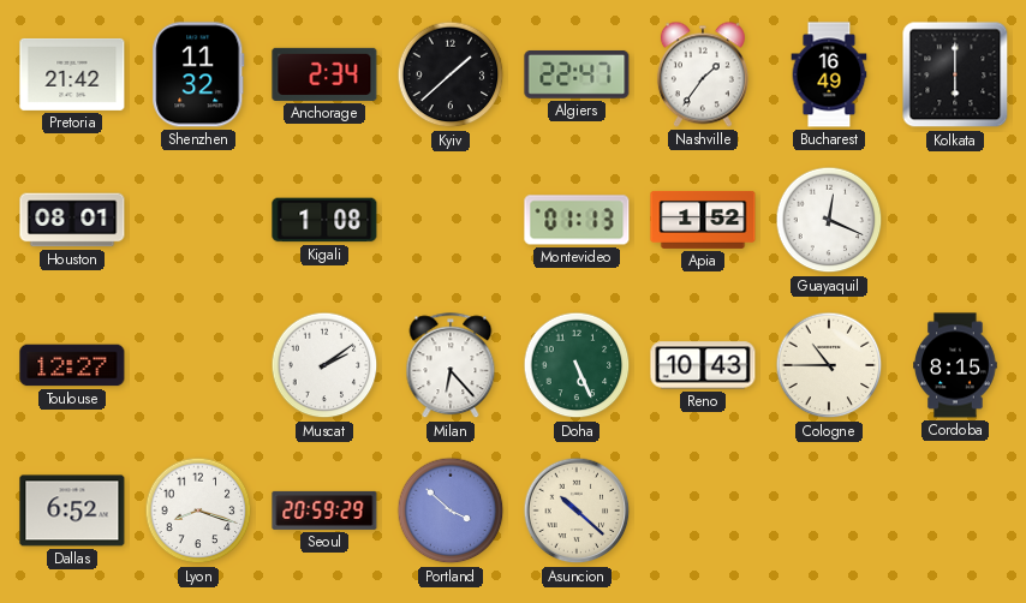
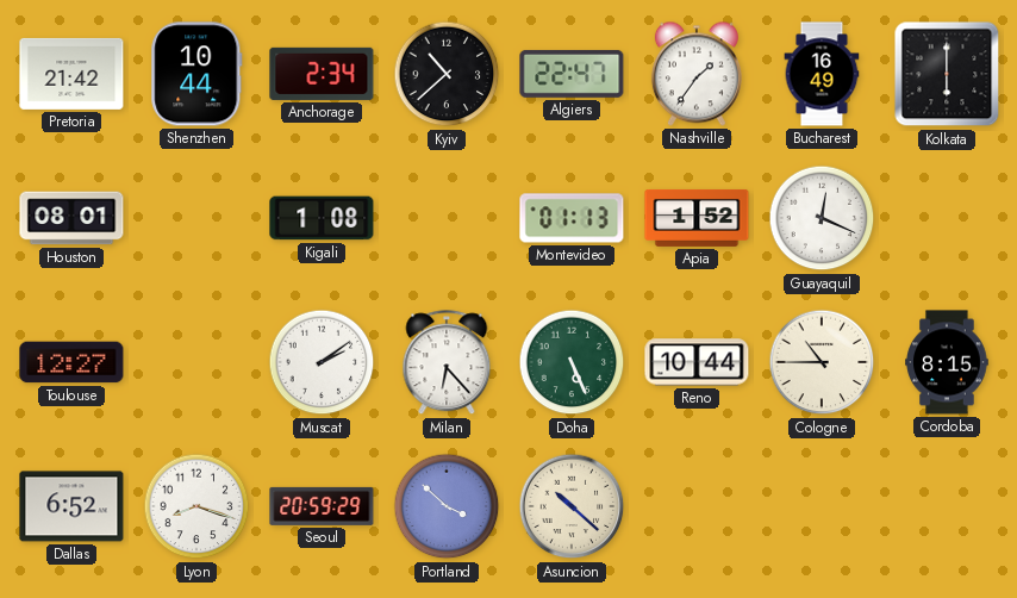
Shenzhen: 11:32 -> 10:44
Kyiv: 1:38 -> 10:38
Reno: 10:43 -> 10:44
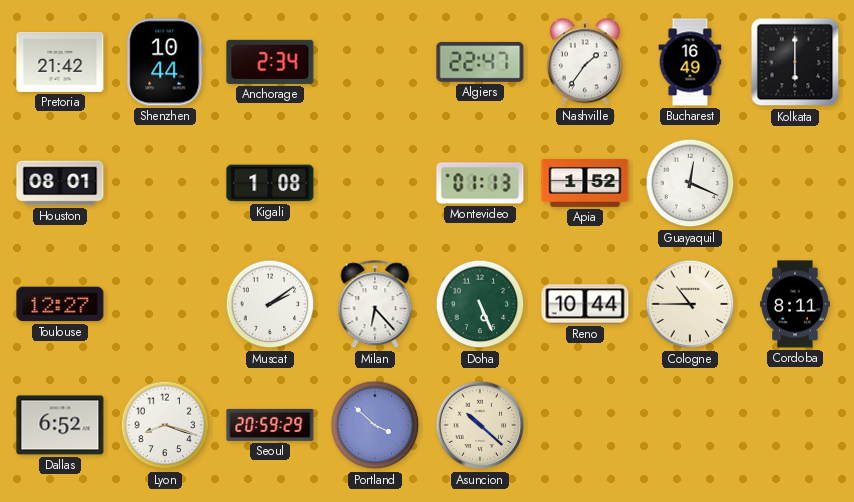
Kyiv: 10:38 -> none
Cordoba: 8:15 -> 8:11
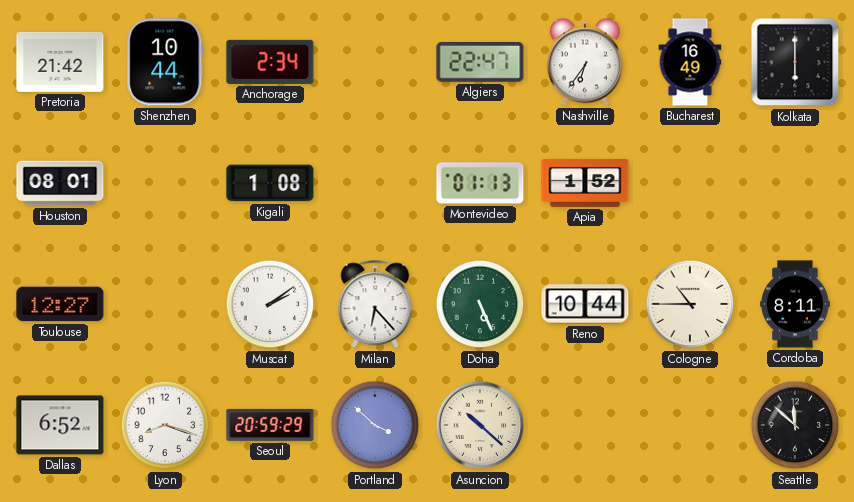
Nashville: 1:36 -> 6:36
Guayaquil: 12:19 -> none
Seattle: none -> 11:52
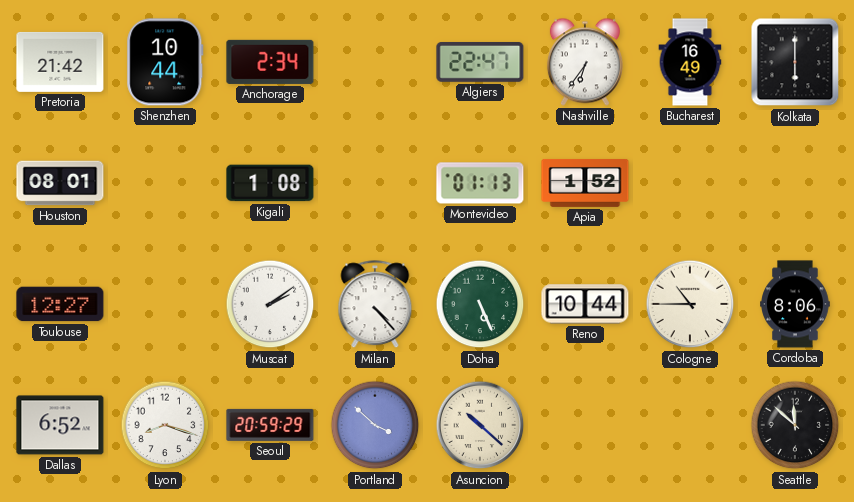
Milan: 6:23 -> 4:23
Cordoba: 8:11 -> 8:06
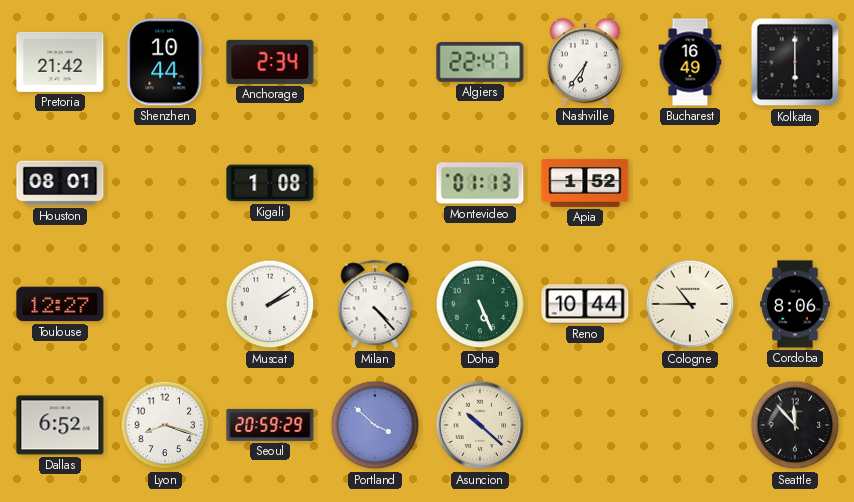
Seattle: 11:52 -> 11:53
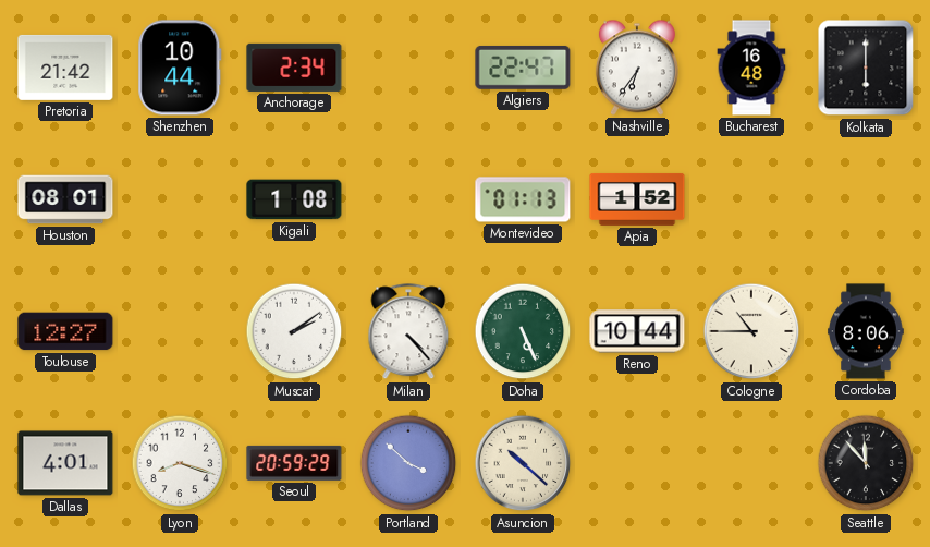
Bucharest: 16:49 -> 16:48
Dallas: 6:52 -> 4:01
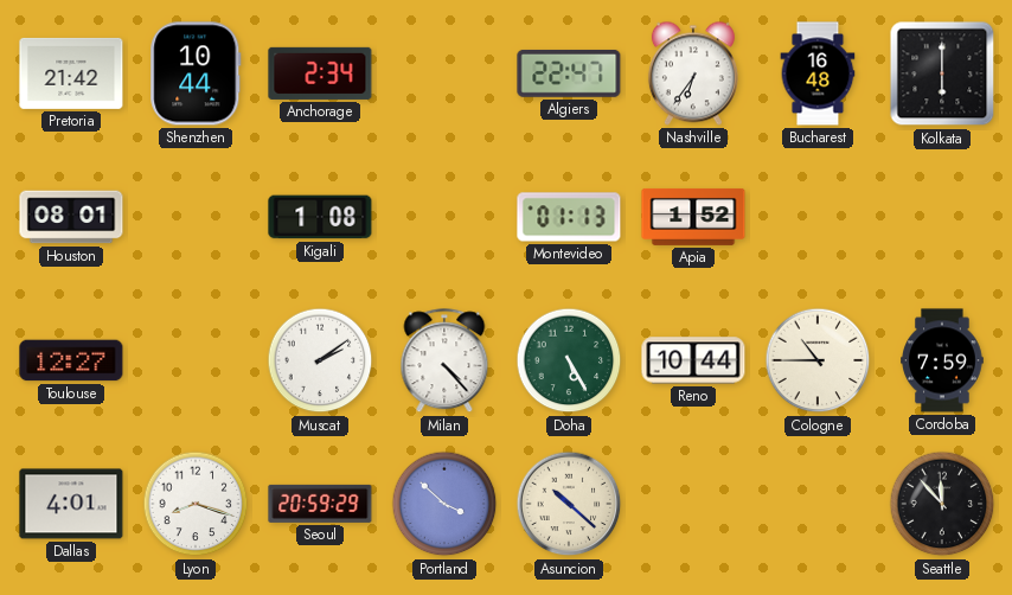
Doha: 5:26 -> 5:25
Cordoba: 8:06 -> 7:59
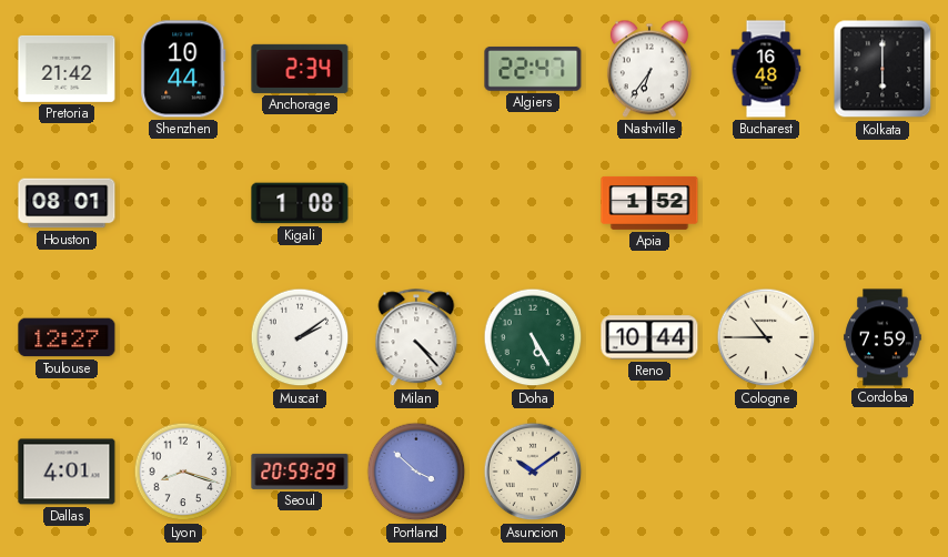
Montevideo: 01:13 -> none
Asuncion: 10:22 -> 10:09
Seattle: 11:53 -> none
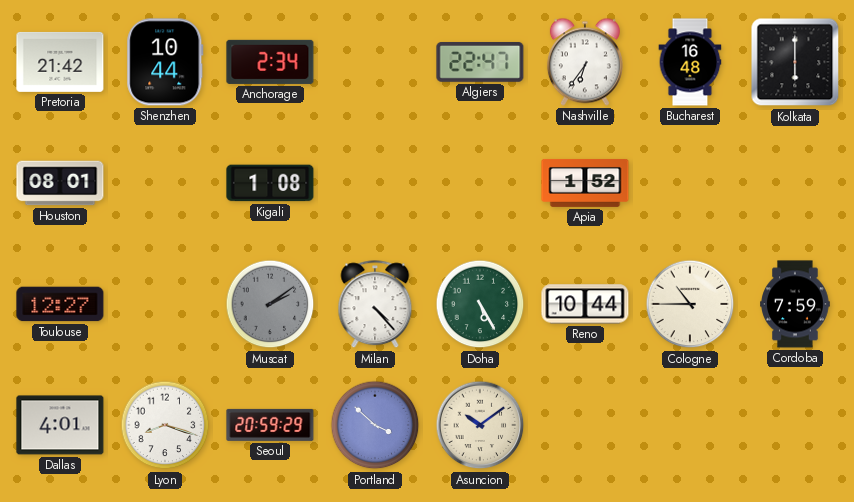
Muscat dial: white -> grey
